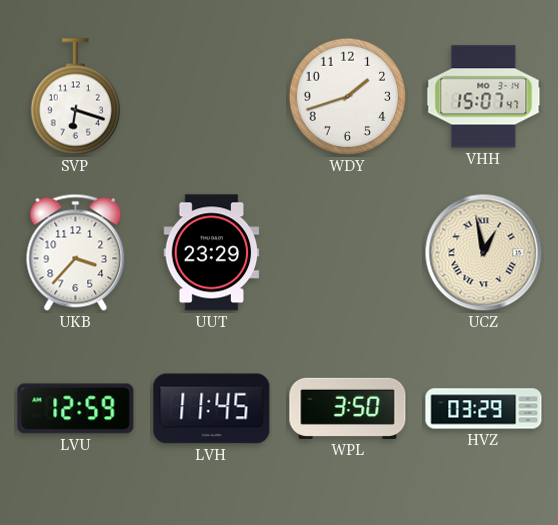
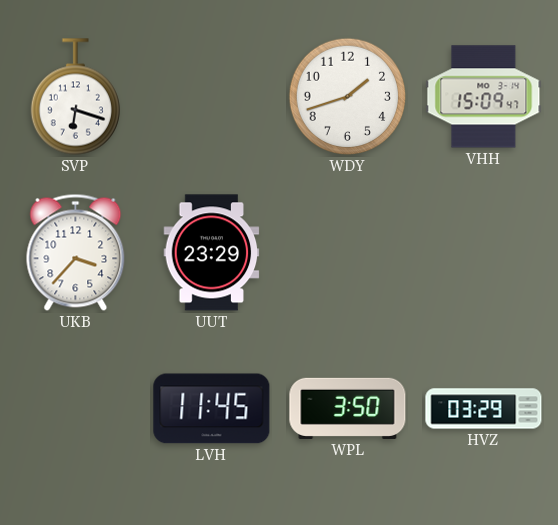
VHH: 15:07 -> 15:09
UCZ: 12:58 -> none
LVU: 12:59 -> none
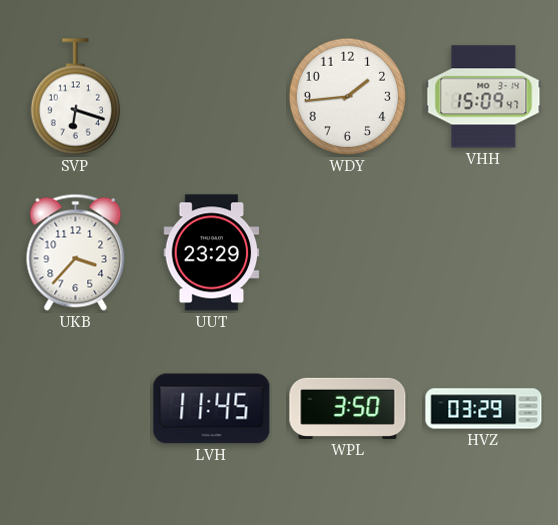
WDY: 1:42 -> 1:44
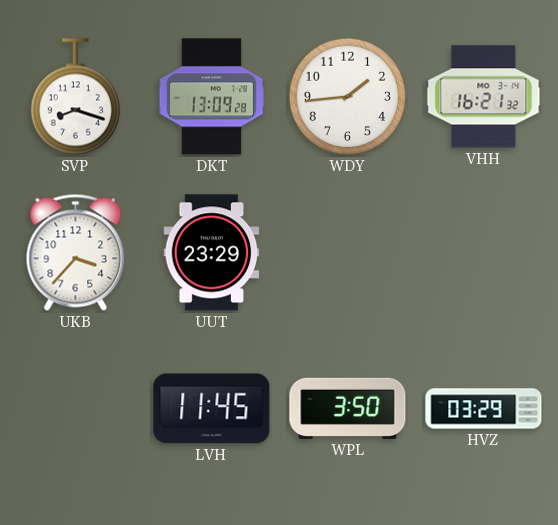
SVP: 6:18 -> 8:18
DKT: none -> 13:09
VHH: 15:09 -> 16:21
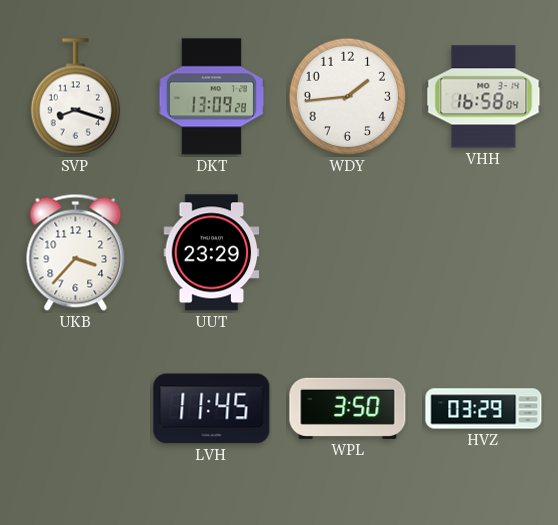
VHH: 16:21 -> 16:58
